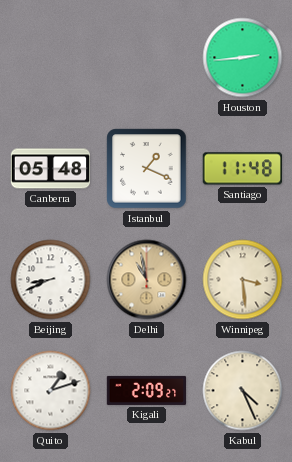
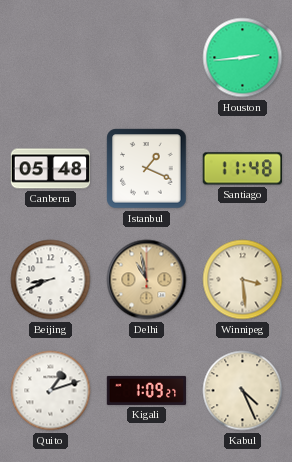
Kigali: 2:09 -> 1:09
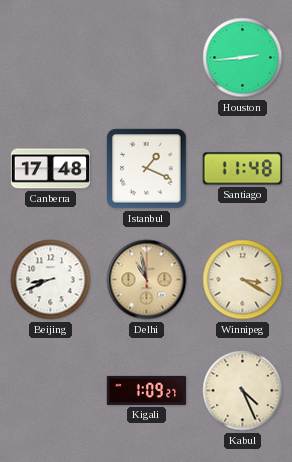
Canberra: 05:48 -> 17:48
Winnipeg: 3:29 -> 3:20
Quito: 1:12 -> none
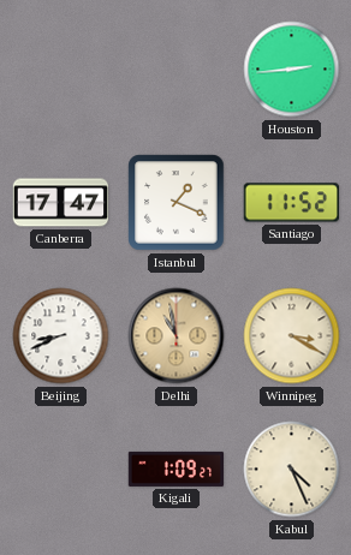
Canberra: 17:48 -> 17:47
Santiago: 11:48 -> 11:52
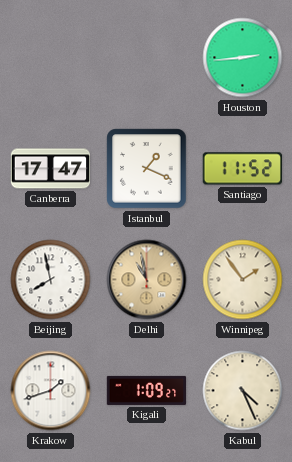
Beijing: 8:41 -> 7:58
Winnipeg: 3:20 -> 1:54
Krakow: none -> 1:42
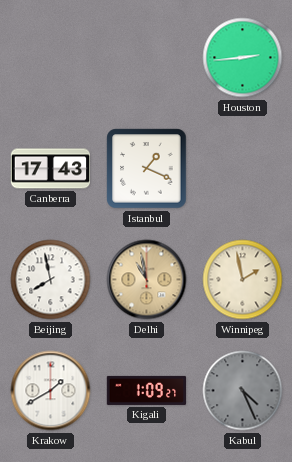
Canberra: 17:47 -> 17:43
Santiago: 11:52 -> none
Winnipeg: 1:54 -> 1:58
Krakow: 1:42 -> 1:40
Kabul dial: cream -> grey
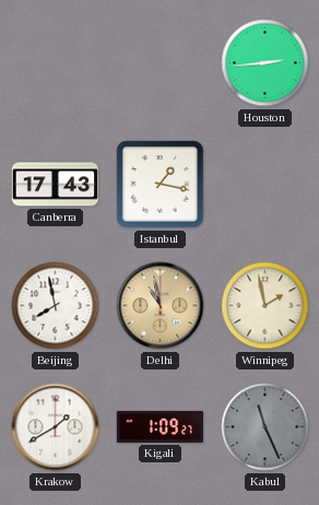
Istanbul: 1:19 -> 1:17
Kabul: 4:26 -> 11:26
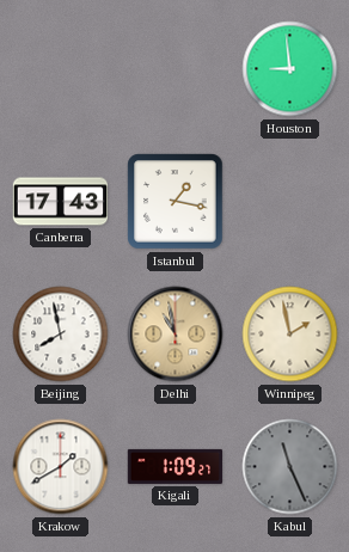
Houston: 2:44 -> 8:59
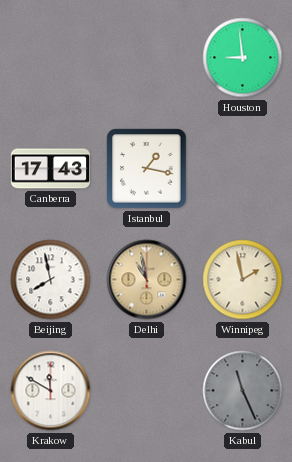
Krakow: 1:40 -> 11:50
Kigali: 1:09 -> none
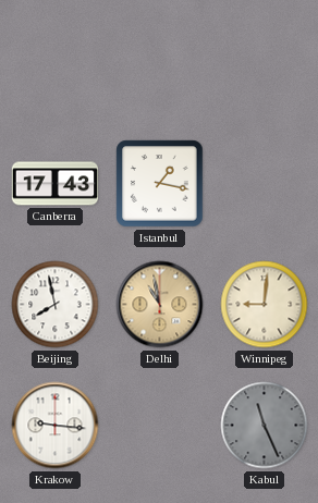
Houston: 8:59 -> none
Winnipeg: 1:58 -> 9:01
Krakow: 11:50 -> 9:16
